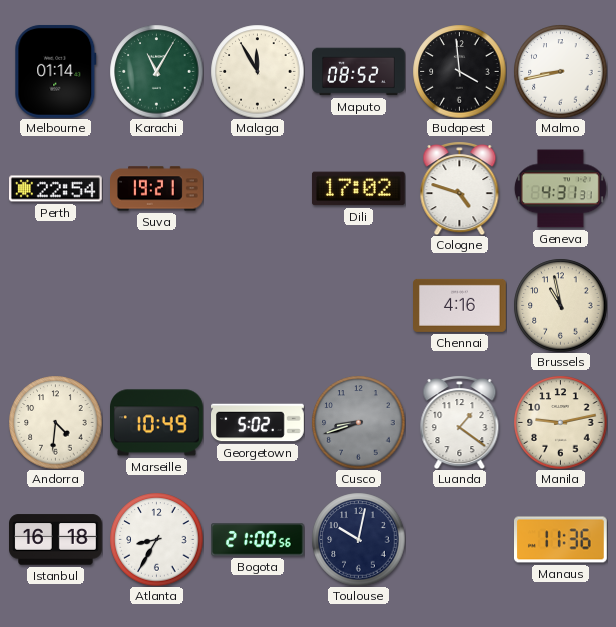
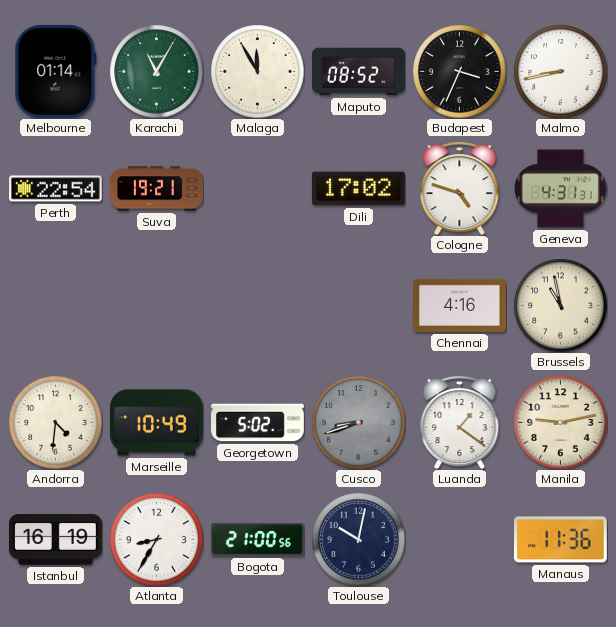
Budapest: 3:59 -> 3:34
Istanbul: 16:18 -> 16:19
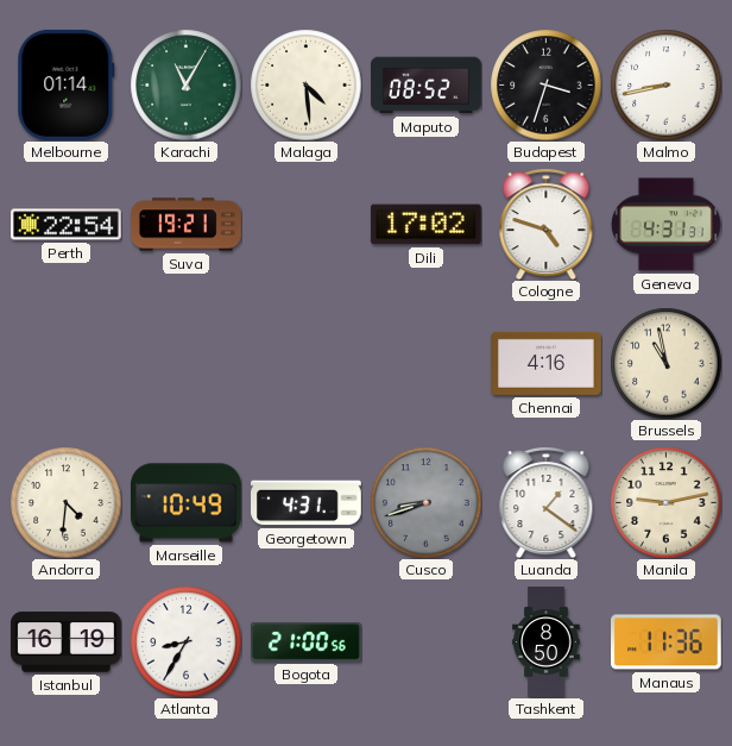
Malaga: 11:55 -> 4:29
Budapest: 3:34 -> 3:33
Georgetown: 5:02 -> 4:31
Toulouse: 10:02 -> none
Tashkent: none -> 8:50
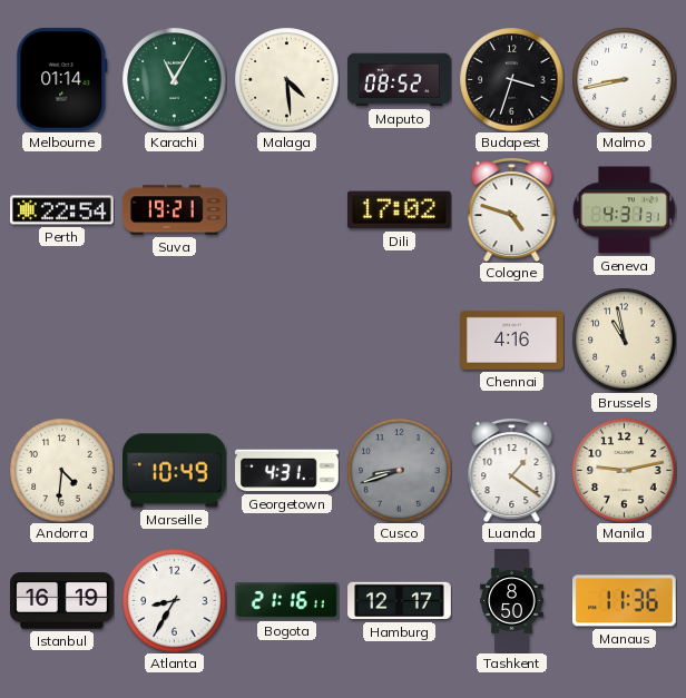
Bogota: 21:00 -> 21:16
Hamburg: none -> 12:17
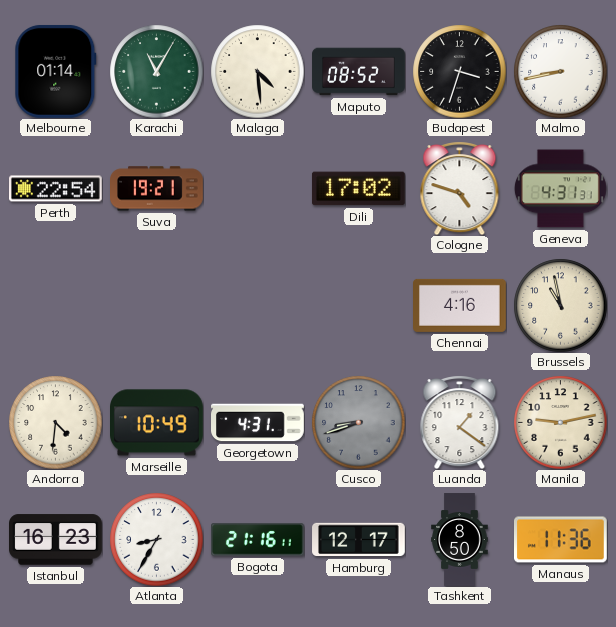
Istanbul: 16:19 -> 16:23
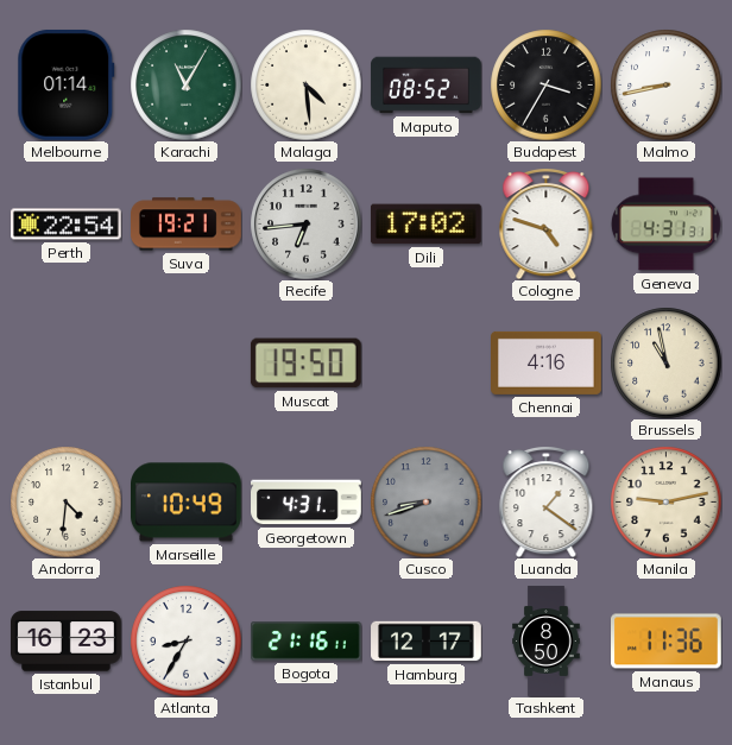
Budapest: 3:33 -> 3:35
Recife: none -> 6:44
Muscat: none -> 19:50
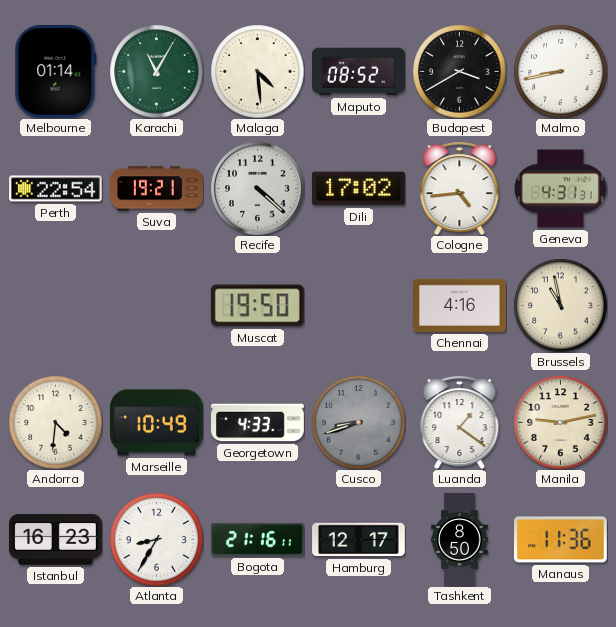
Budapest: 3:35 -> 3:40
Recife: 6:44 -> 4:22
Cologne: 4:48 -> 4:44
Georgetown: 4:31 -> 4:33
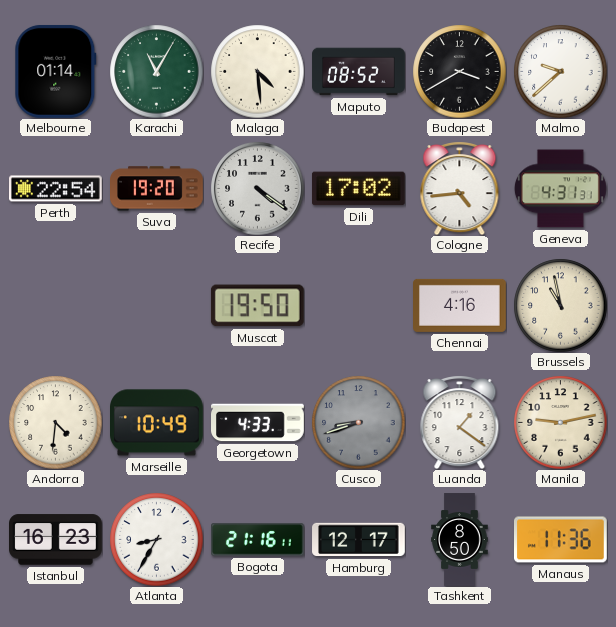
Malmo: 8:43 -> 9:38
Suva: 19:21 -> 19:20
Recife: 4:22 -> 4:21
